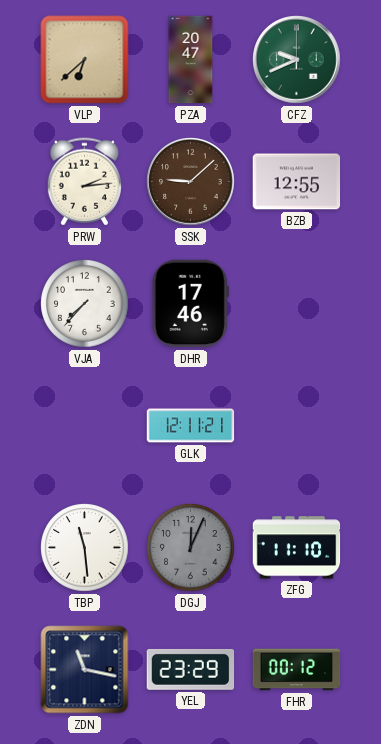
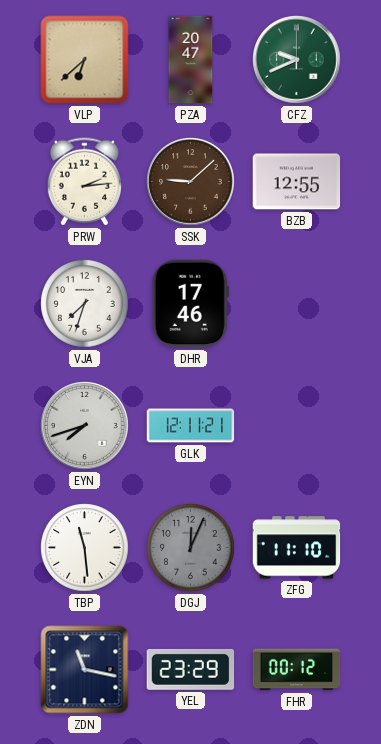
VJA: 7:37 -> 7:33
EYN: none -> 7:42
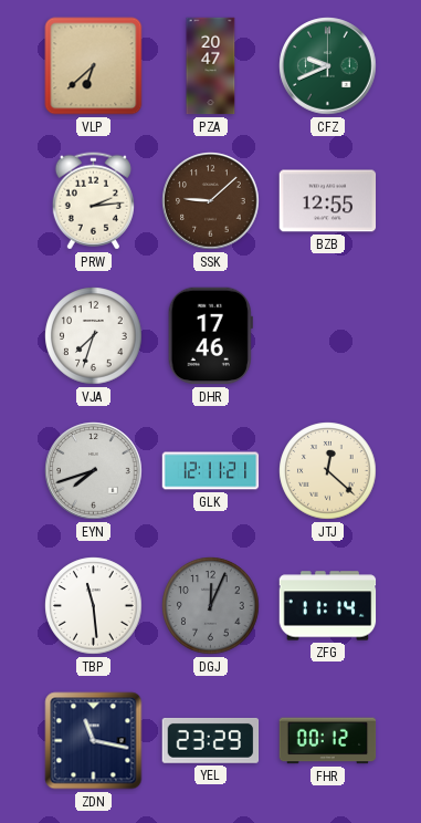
JTJ: none -> 12:22
ZFG: 11:10 -> 11:14
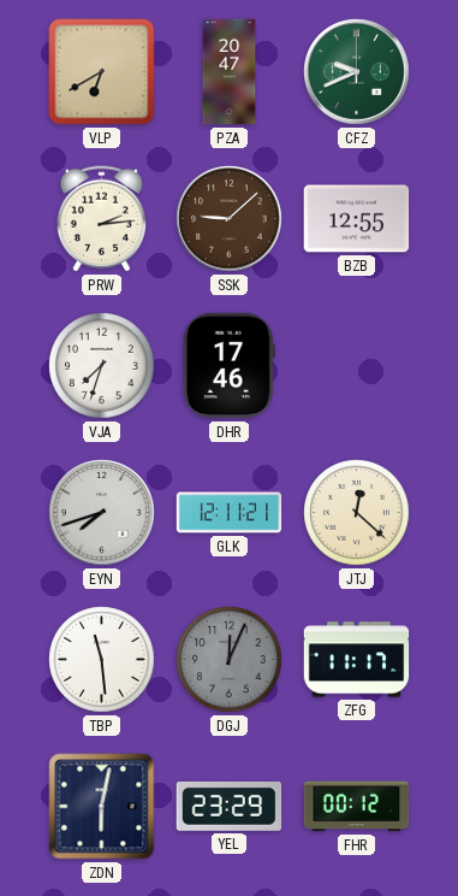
VLP: 6:38 -> 6:40
ZFG: 11:14 -> 11:17
ZDN: 11:17 -> 6:02
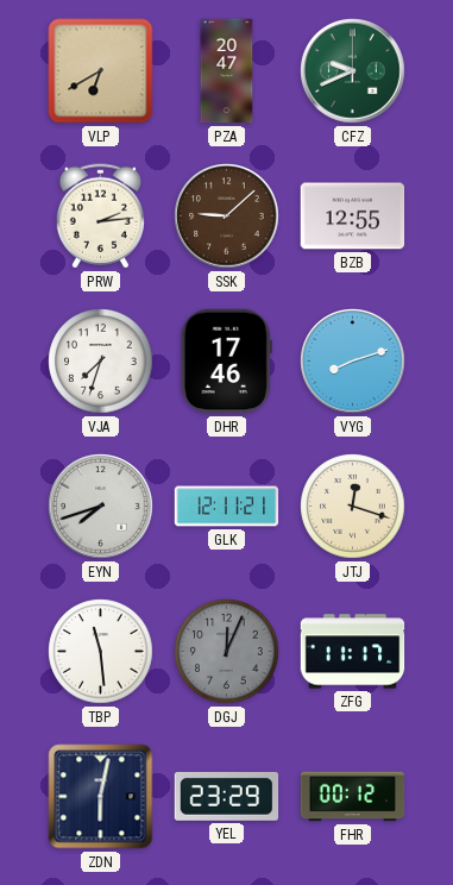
VYG: none -> 8:12
JTJ: 12:22 -> 12:18
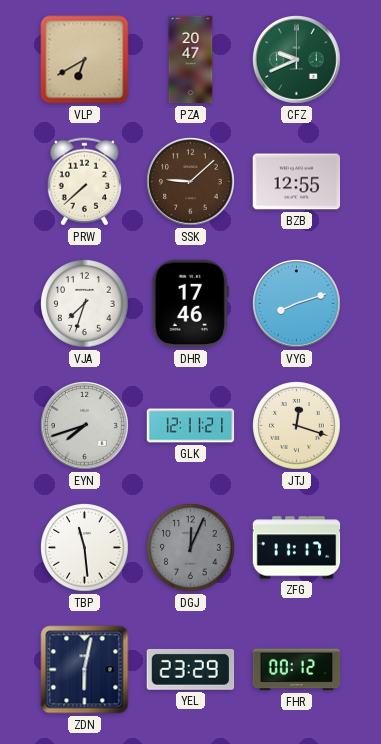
PRW: 2:14 -> 7:38
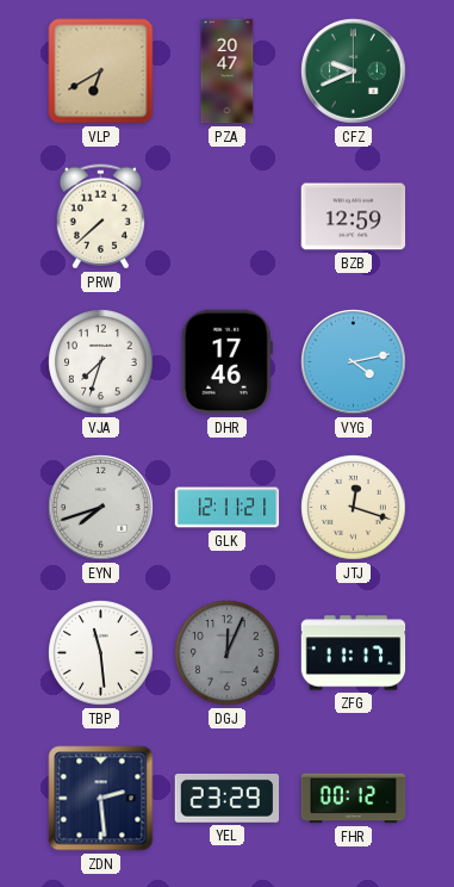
SSK: 9:08 -> none
BZB: 12:55 -> 12:59
VYG: 8:12 -> 4:13
ZDN: 6:02 -> 2:29
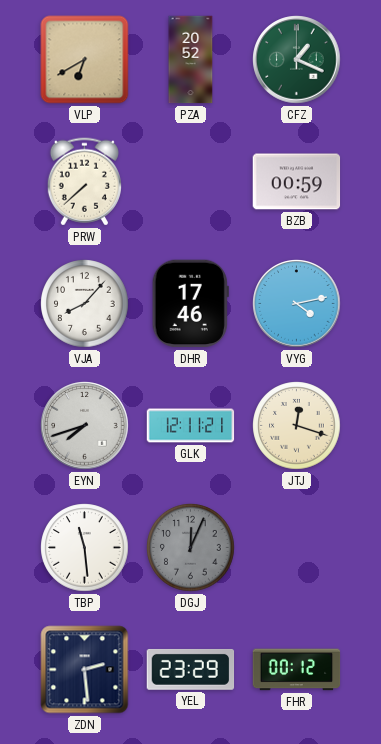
PZA: 20:47 -> 20:52
CFZ: 9:41 -> 1:19
BZB: 12:59 -> 00:59
VJA: 7:33 -> 8:07
ZFG: 11:17 -> none
